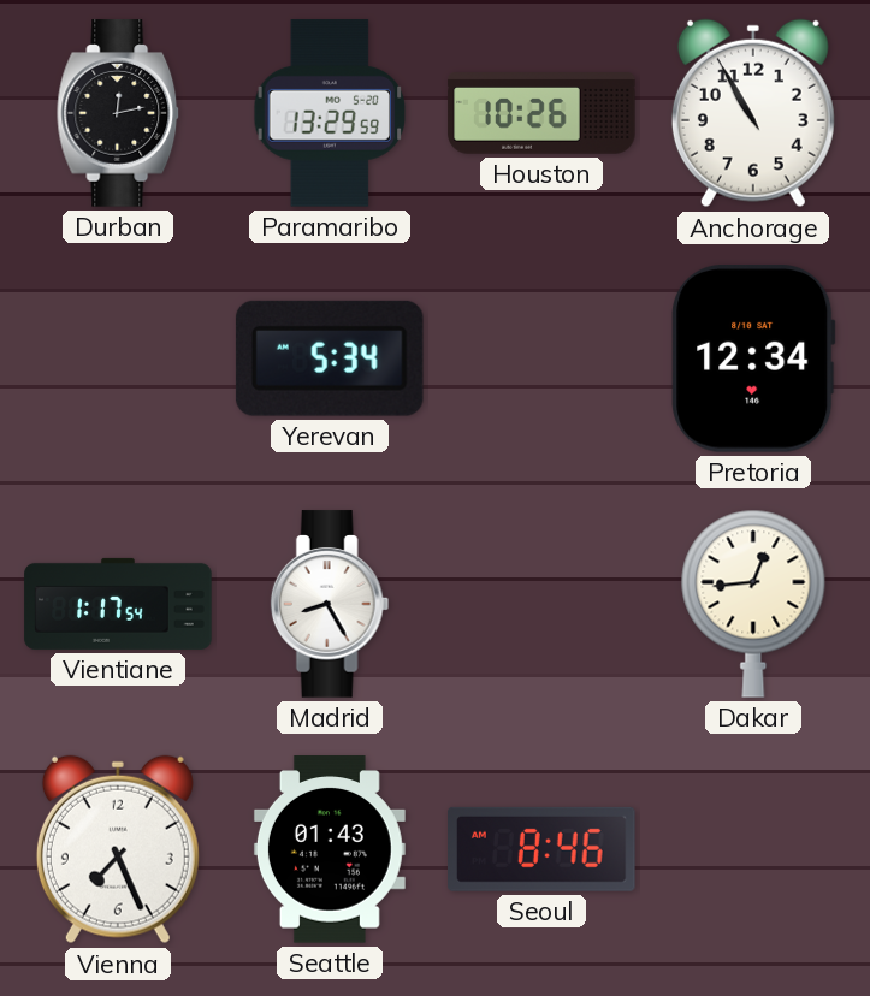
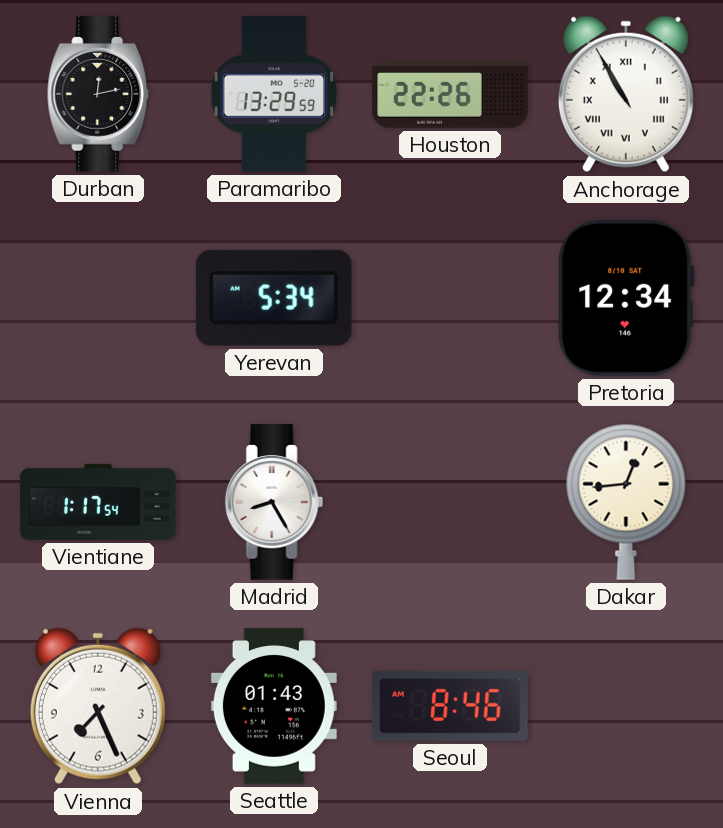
Houston: 10:26 -> 22:26
Anchorage numerals: Arabic -> Roman
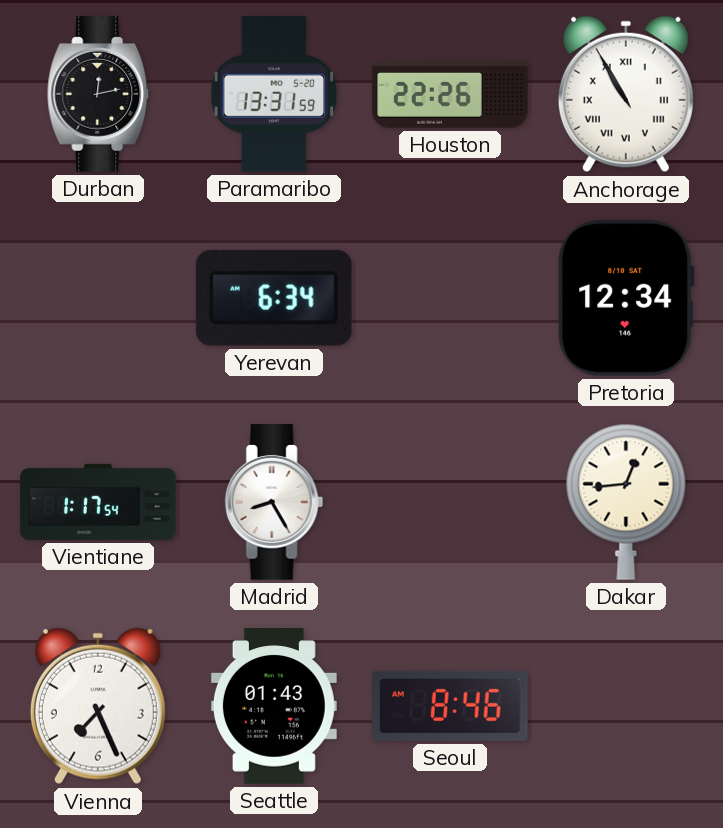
Paramaribo: 13:29 -> 13:31
Yerevan: 5:34 -> 6:34
